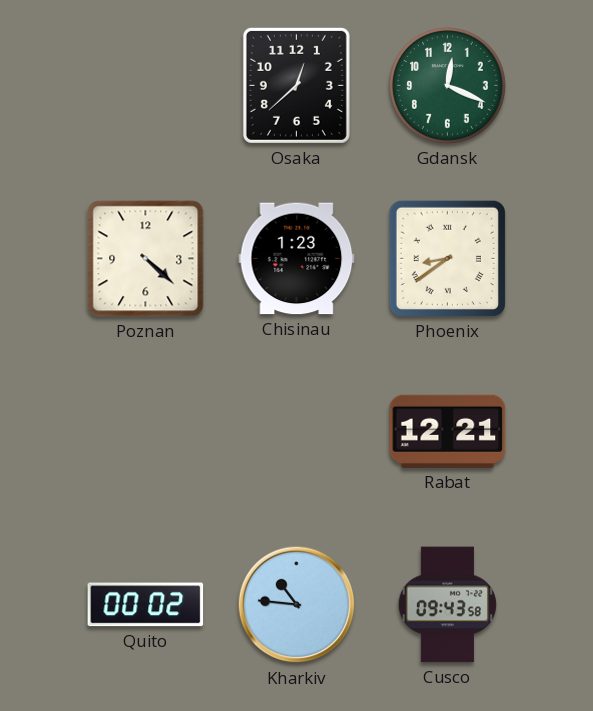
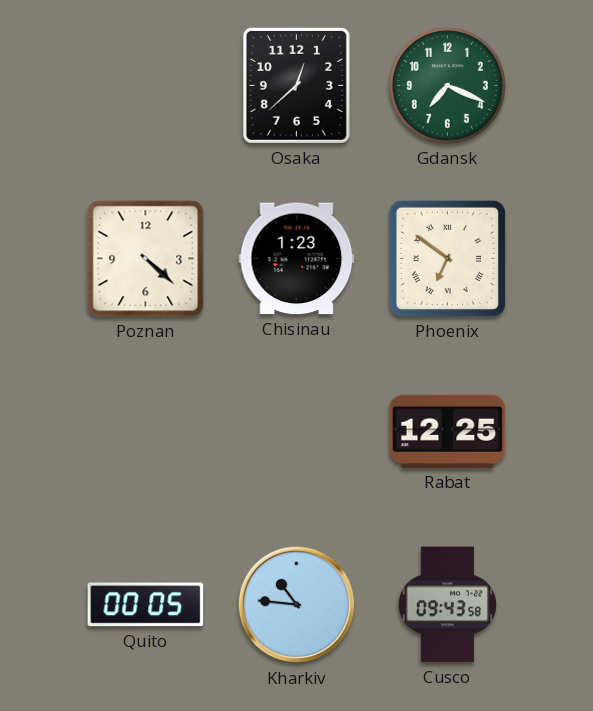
Gdansk: 12:19 -> 7:19
Phoenix: 8:39 -> 6:51
Rabat: 12:21 -> 12:25
Quito: 00:02 -> 00:05
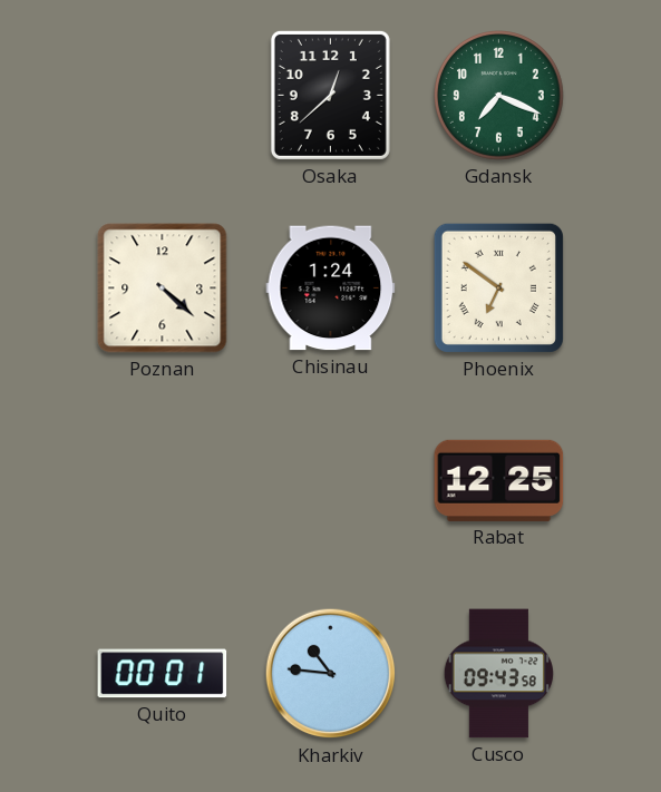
Chisinau: 1:23 -> 1:24
Quito: 00:05 -> 00:01
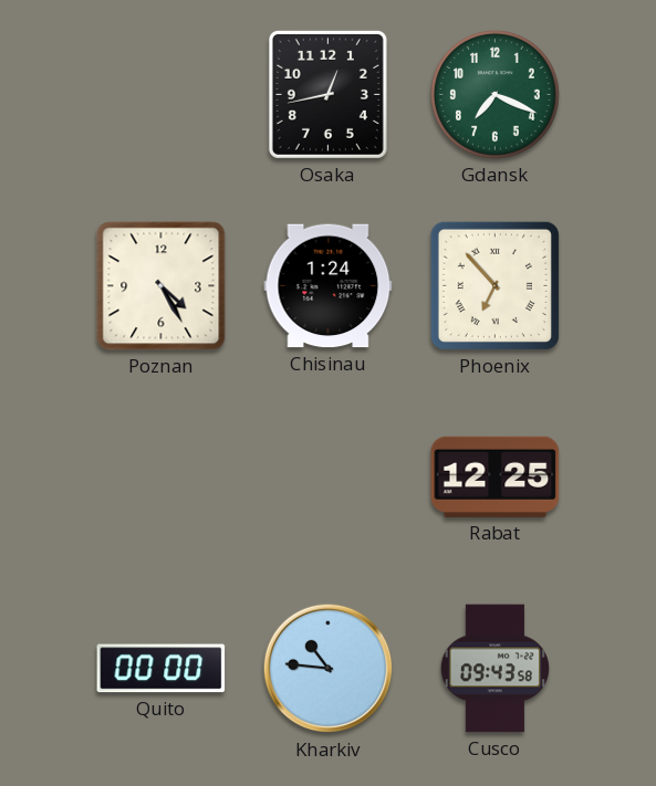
Osaka: 12:38 -> 12:43
Poznan: 4:22 -> 4:25
Phoenix: 6:51 -> 6:53
Quito: 00:01 -> 00:00
